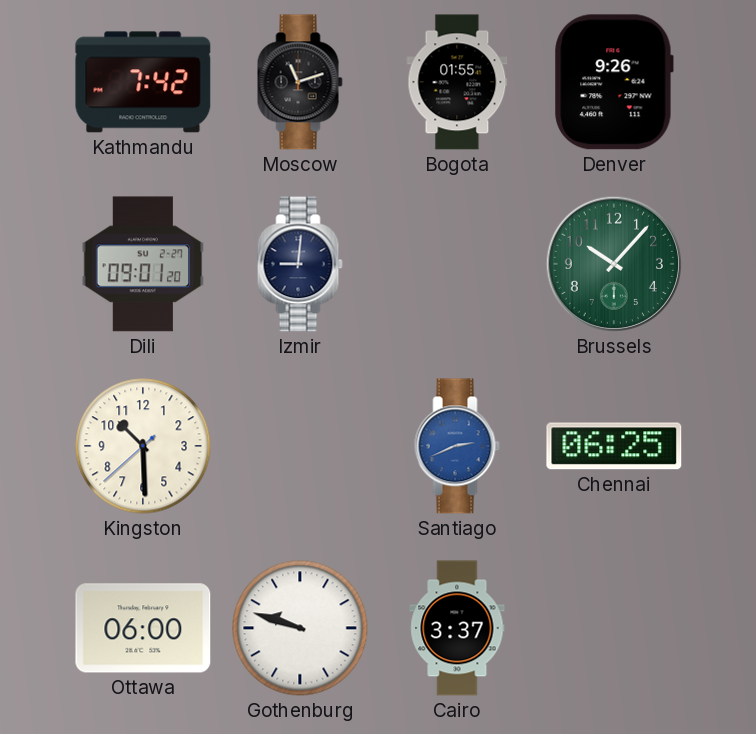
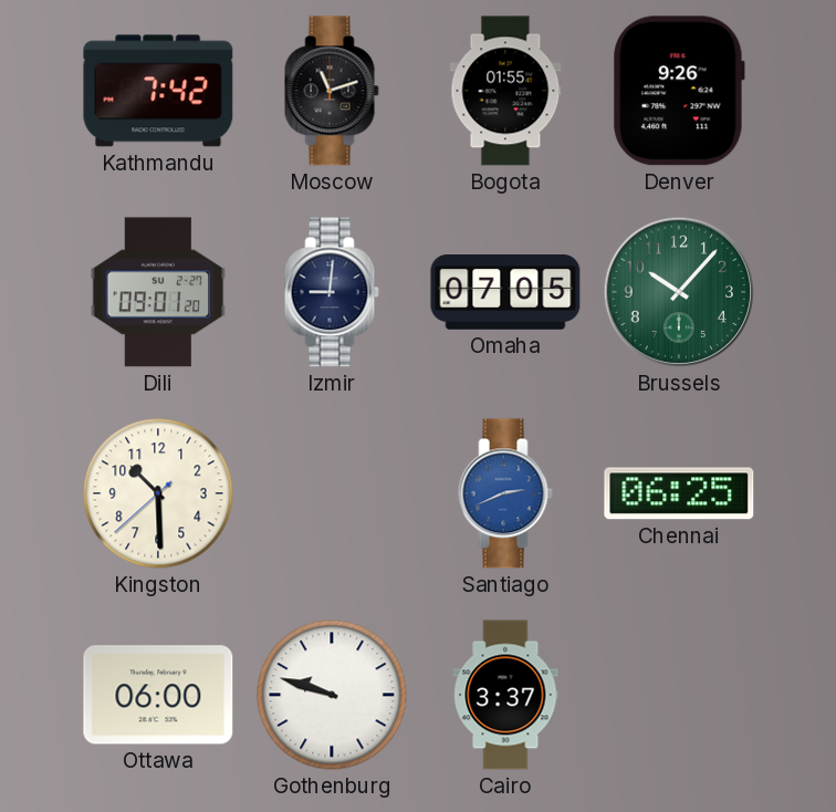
Omaha: none -> 07:05
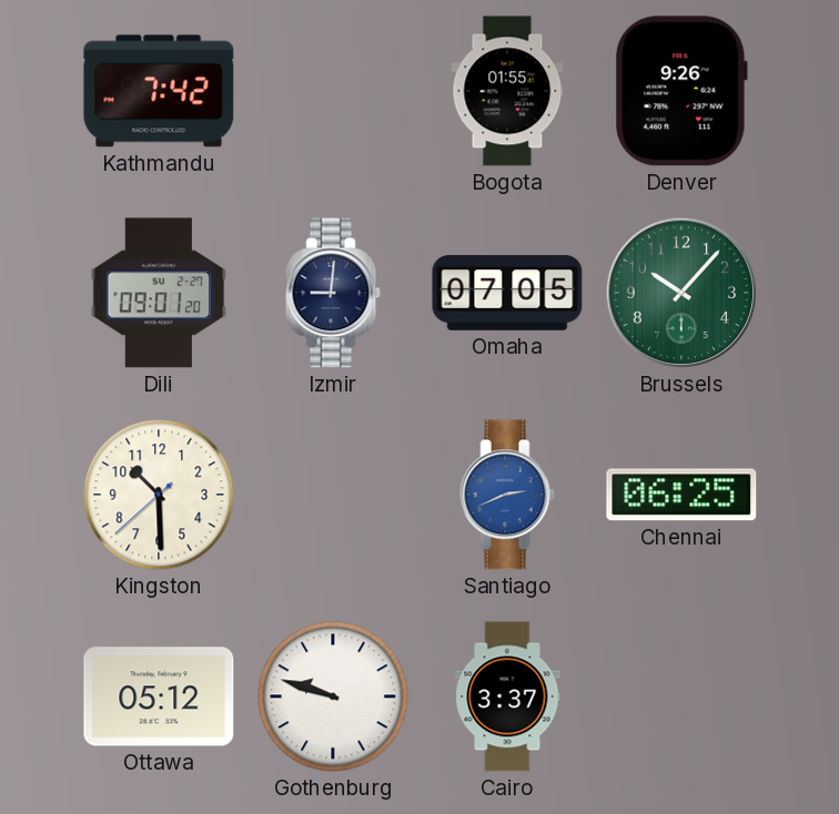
Moscow: 11:12 -> none
Ottawa: 06:00 -> 05:12
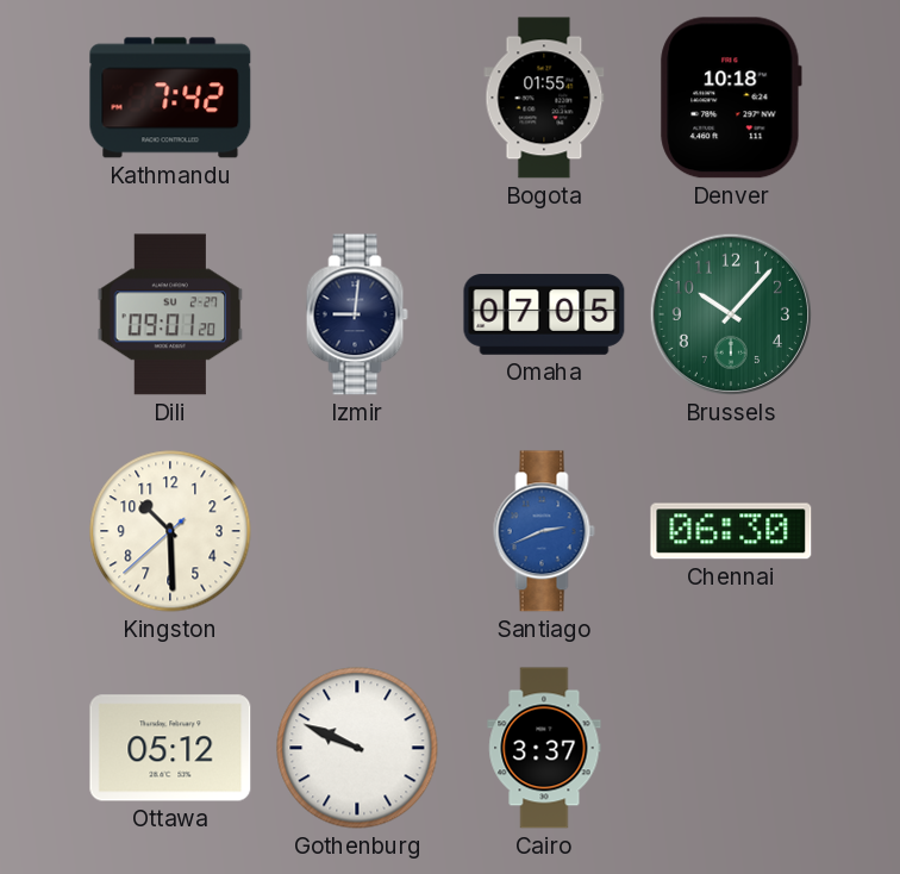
Denver: 9:26 -> 10:18
Chennai: 06:25 -> 06:30
Gothenburg: 9:48 -> 9:49
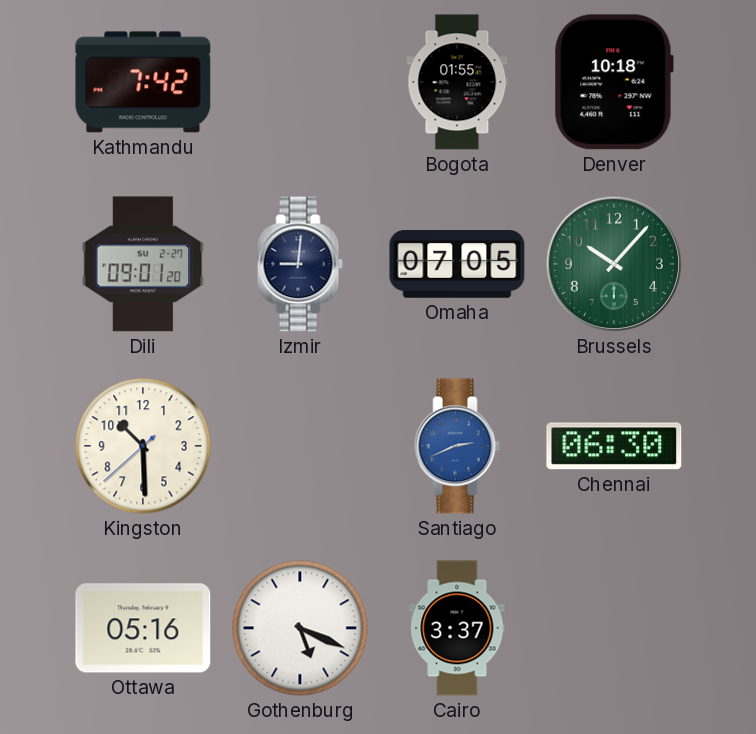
Ottawa: 05:12 -> 05:16
Gothenburg: 9:49 -> 5:19
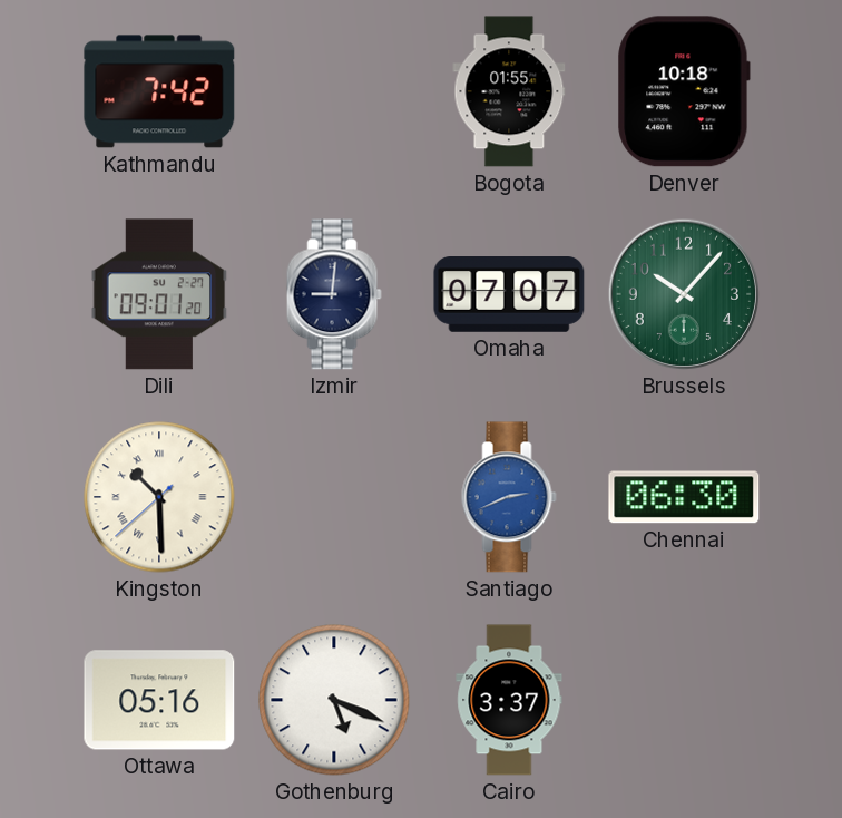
Omaha: 07:05 -> 07:07
Kingston numerals: Arabic -> Roman
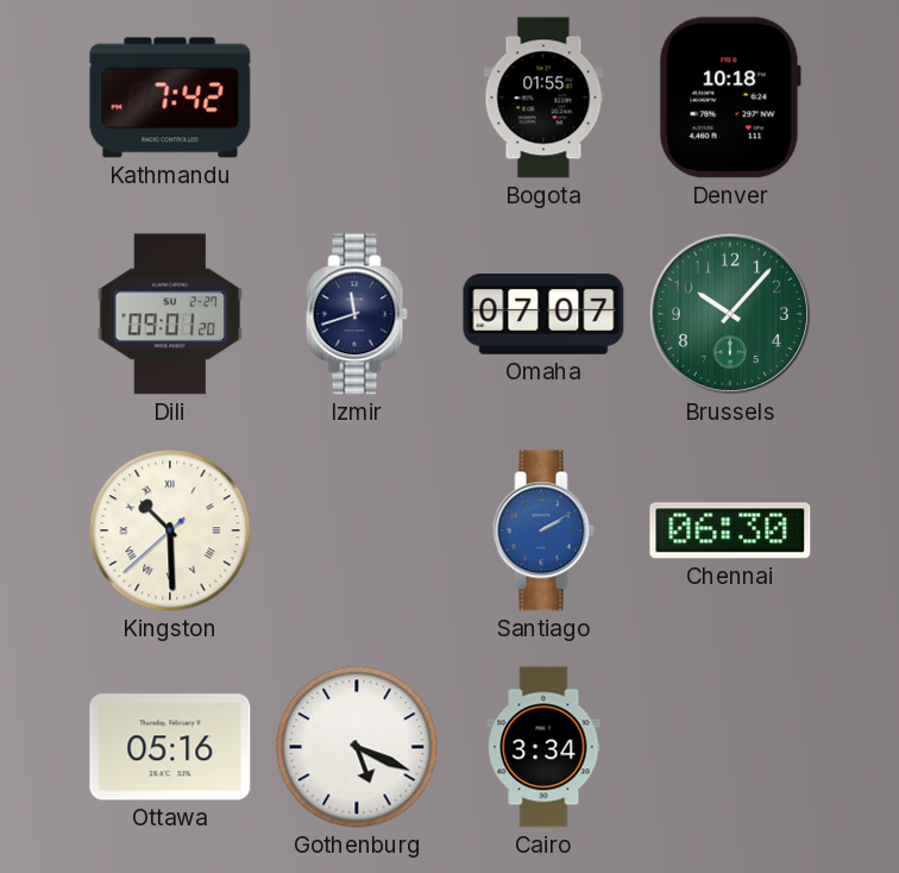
Izmir: 9:01 -> 11:42
Santiago: 2:41 -> 2:10
Cairo: 3:37 -> 3:34
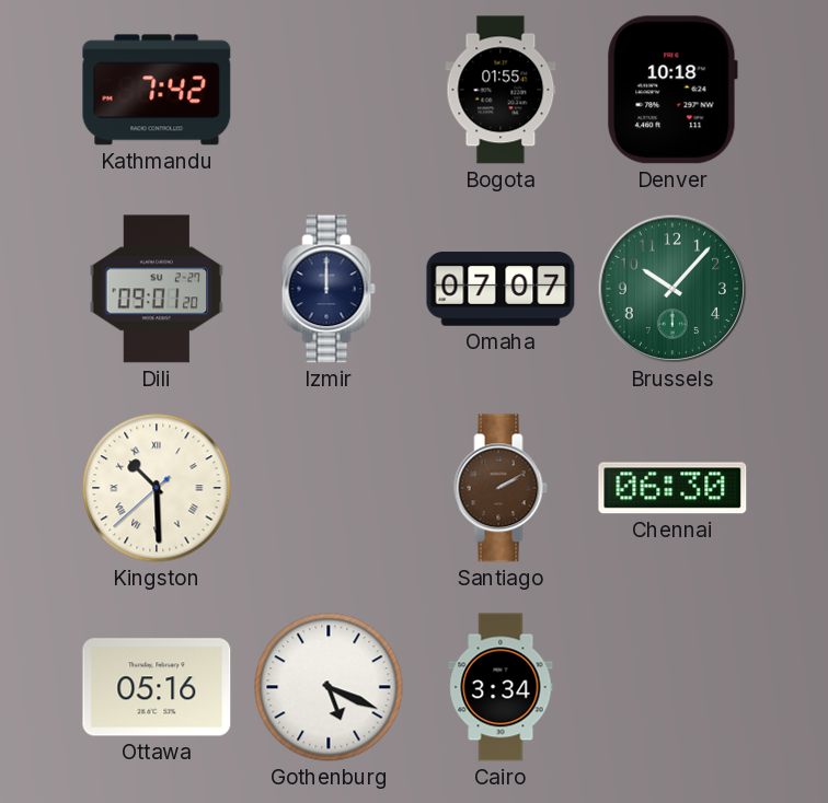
Izmir: 11:42 -> 12:00
Santiago dial: blue -> brown
